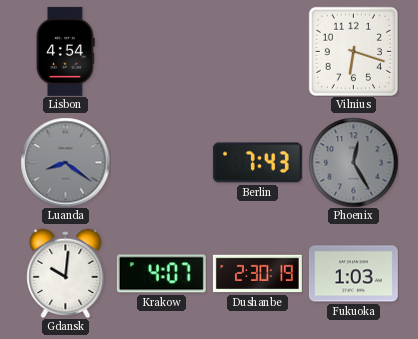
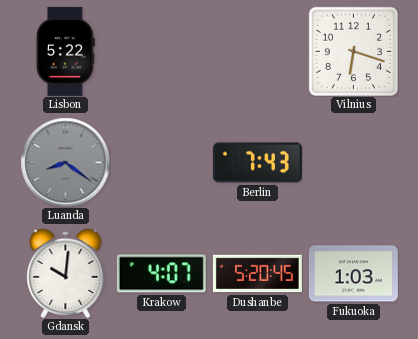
Lisbon: 4:54 -> 5:22
Phoenix: 12:25 -> none
Dushanbe: 2:30 -> 5:20
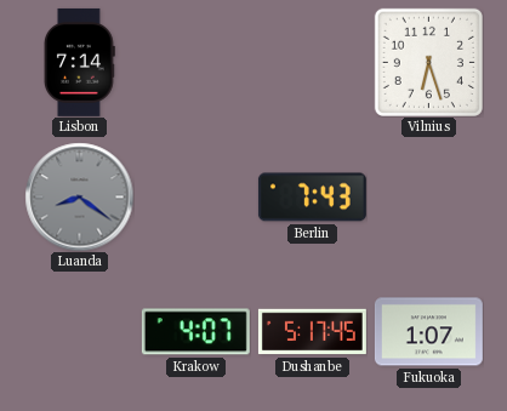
Lisbon: 5:22 -> 7:14
Vilnius: 6:18 -> 6:27
Gdansk: 10:01 -> none
Dushanbe: 5:20 -> 5:17
Fukuoka: 1:03 -> 1:07
